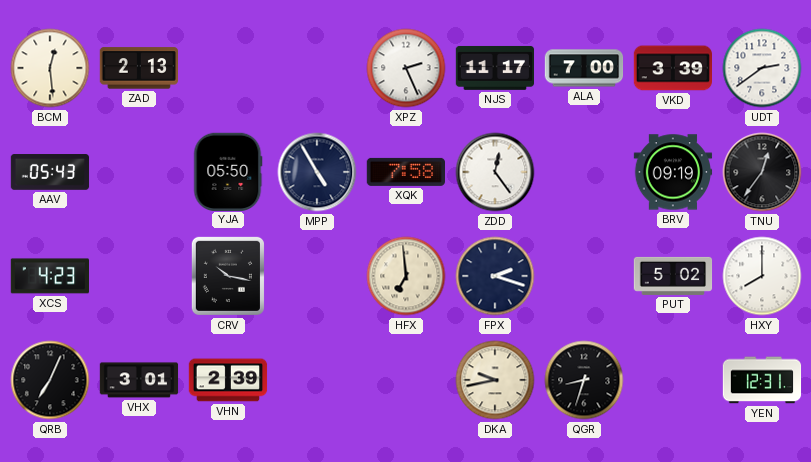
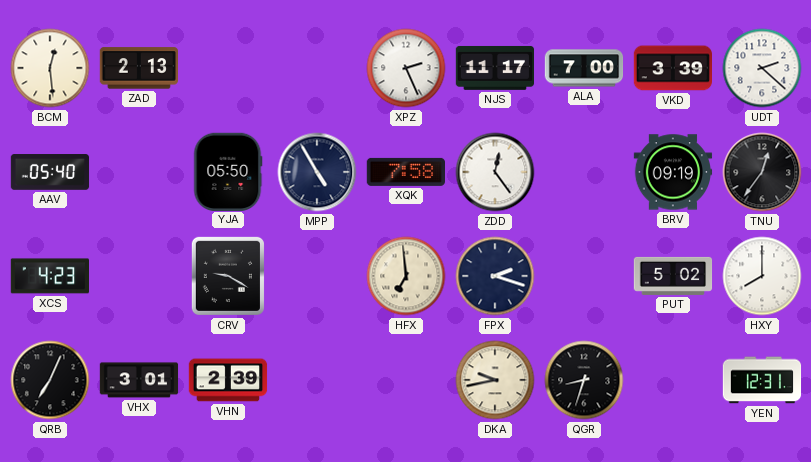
UDT: 2:39 -> 2:22
AAV: 05:43 -> 05:40
CRV: 10:17 -> 9:20
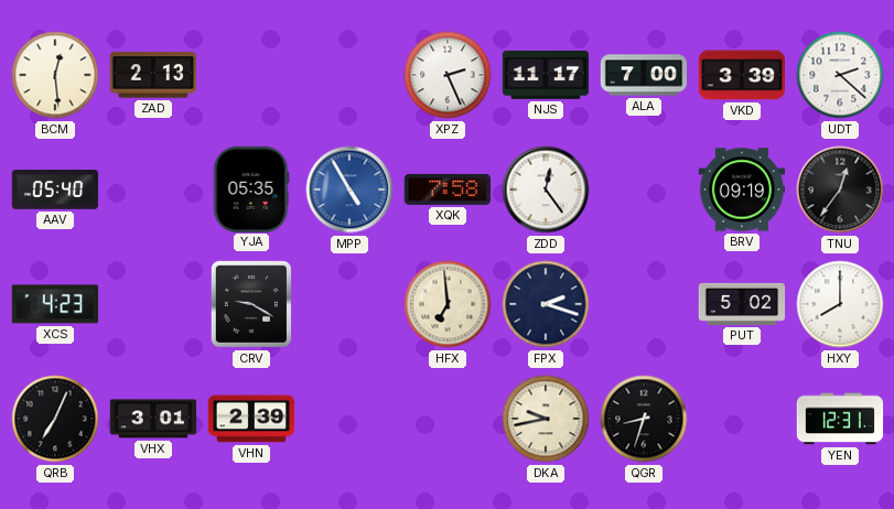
YJA: 05:50 -> 05:35
MPP dial: navy -> blue
